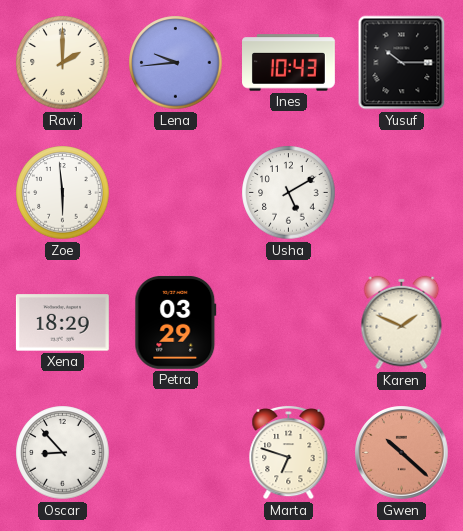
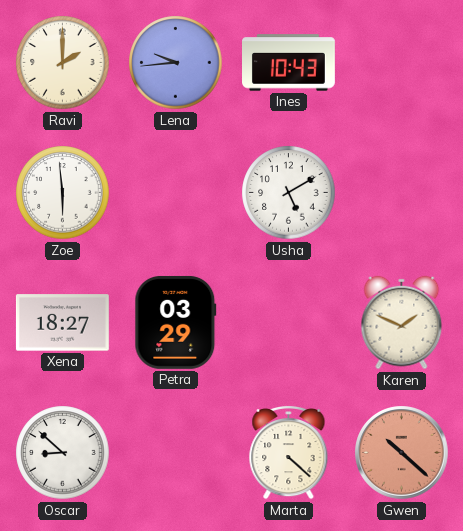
Yusuf: 10:15 -> none
Xena: 18:29 -> 18:27
Oscar: 8:53 -> 8:52
Marta: 6:48 -> 4:22
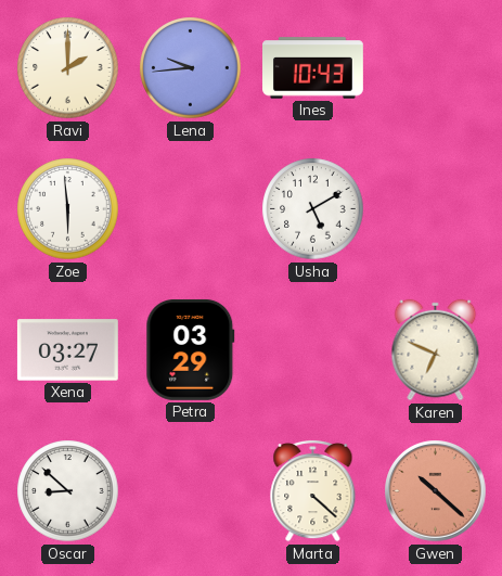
Xena: 18:27 -> 03:27
Karen: 1:49 -> 6:49
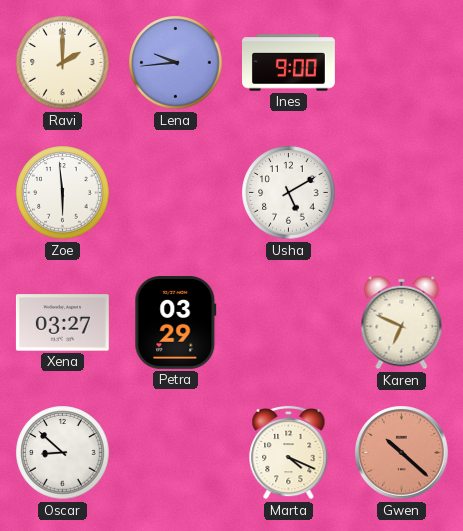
Ines: 10:43 -> 9:00
Marta: 4:22 -> 4:19
